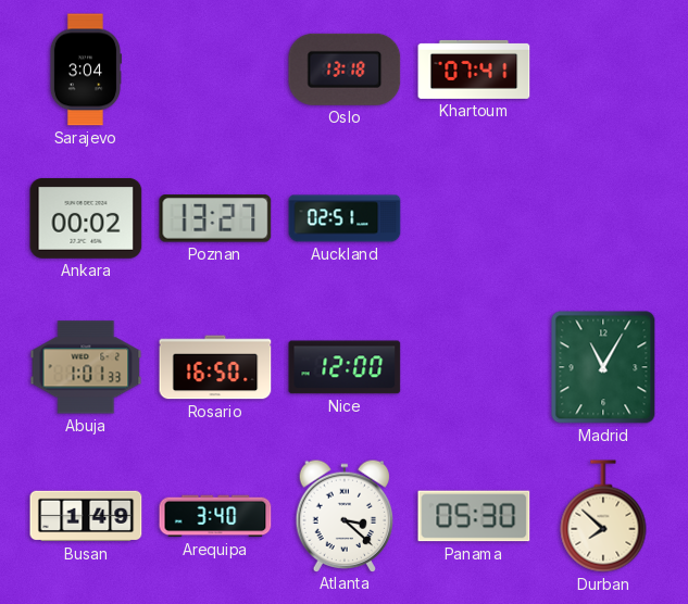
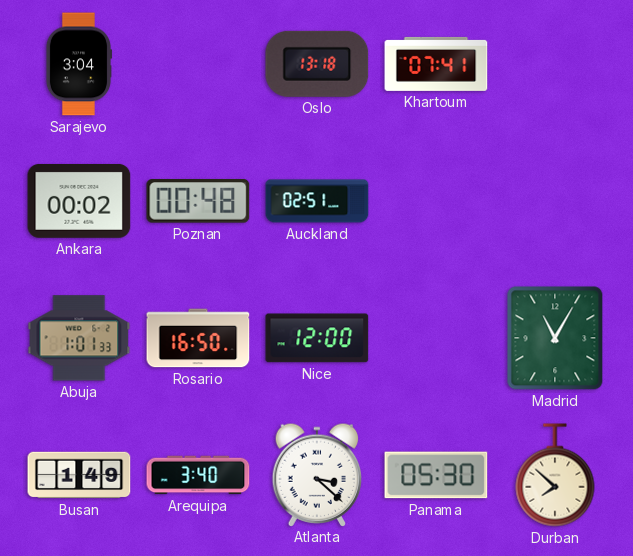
Poznan: 13:27 -> 00:48
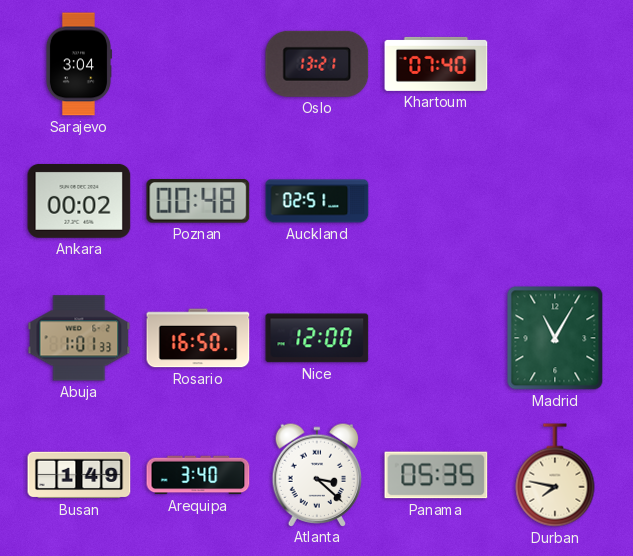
Oslo: 13:18 -> 13:21
Khartoum: 07:41 -> 07:40
Panama: 05:30 -> 05:35
Durban: 7:52 -> 7:47
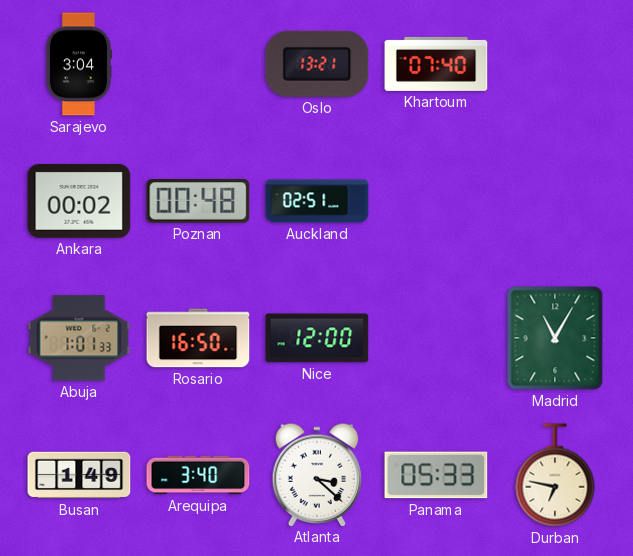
Panama: 05:35 -> 05:33
Durban: 7:47 -> 6:47
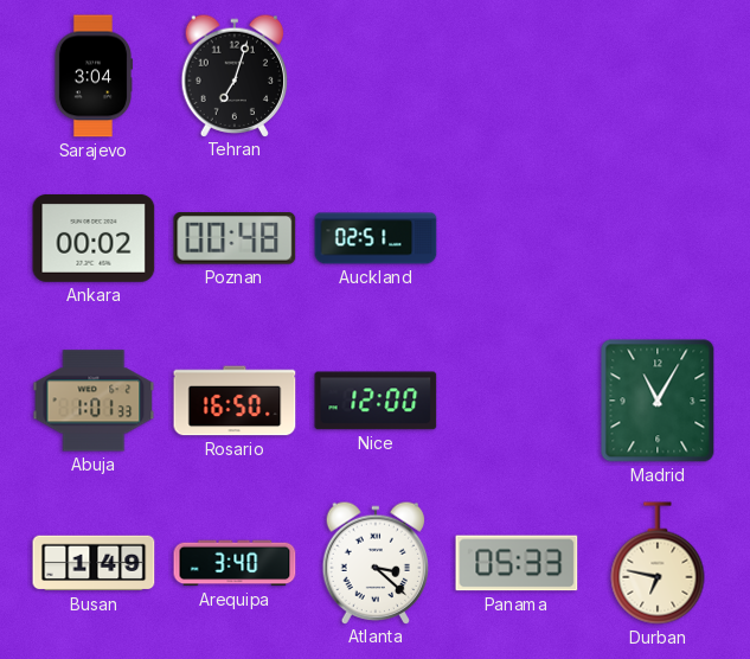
Tehran: none -> 7:03
Oslo: 13:21 -> none
Khartoum: 07:40 -> none
